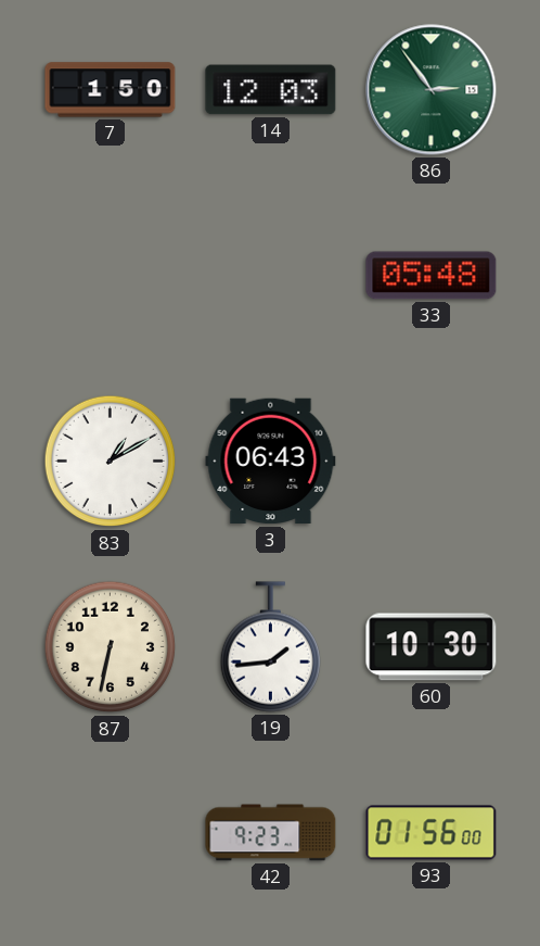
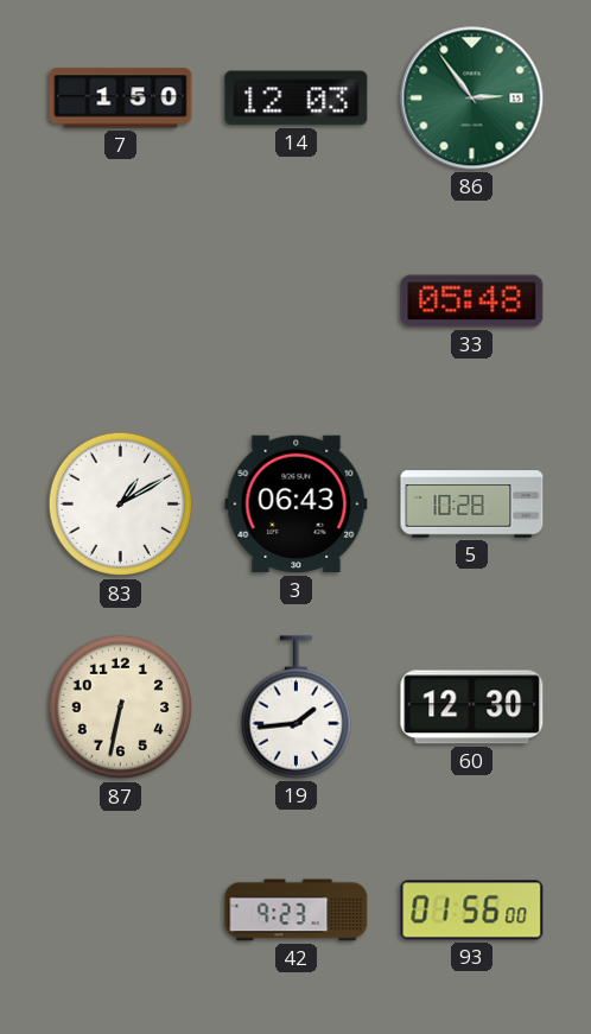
5: none -> 10:28
60: 10:30 -> 12:30
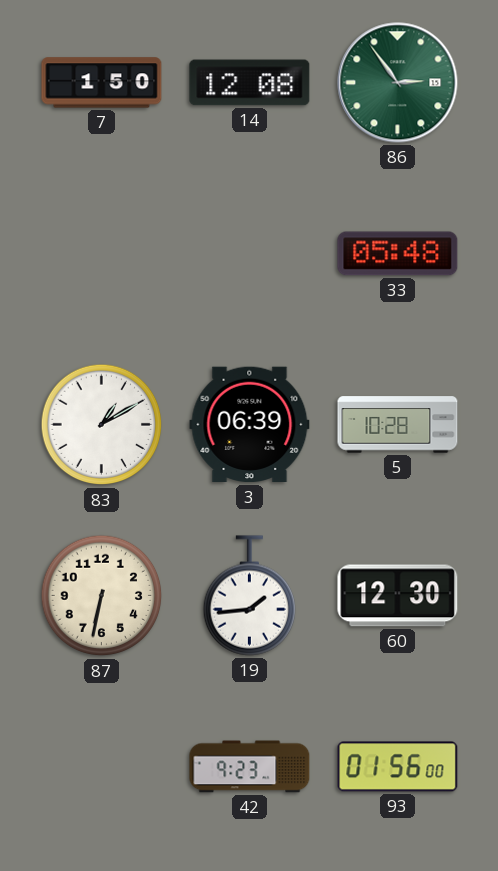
14: 12:03 -> 12:08
3: 06:43 -> 06:39
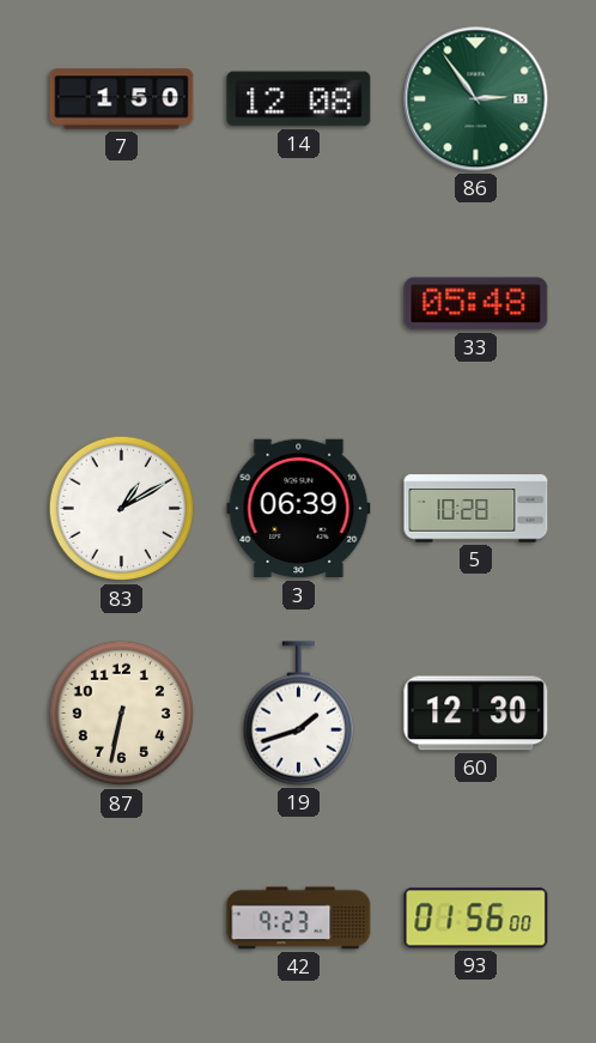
19: 1:44 -> 1:42
